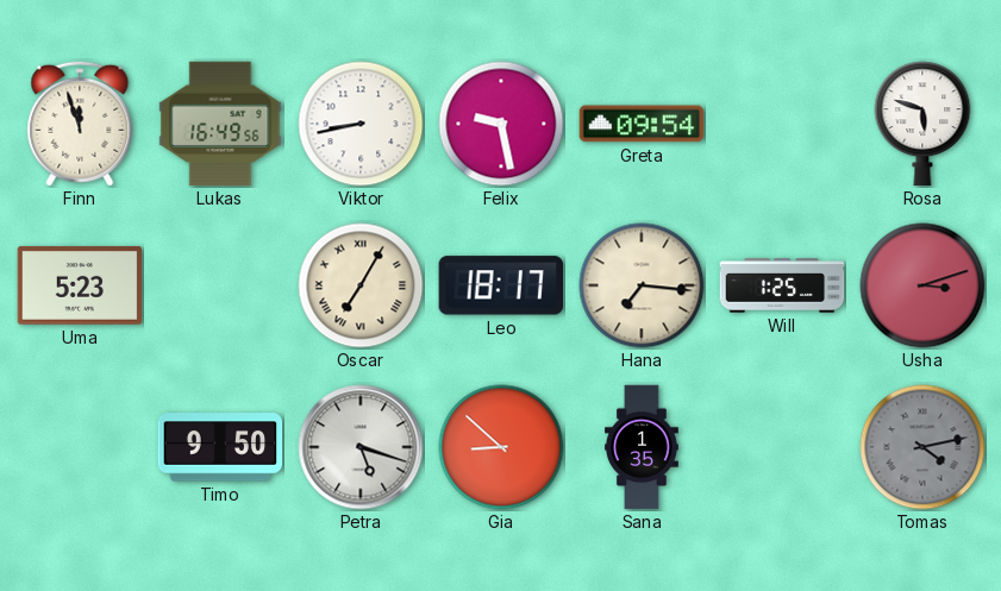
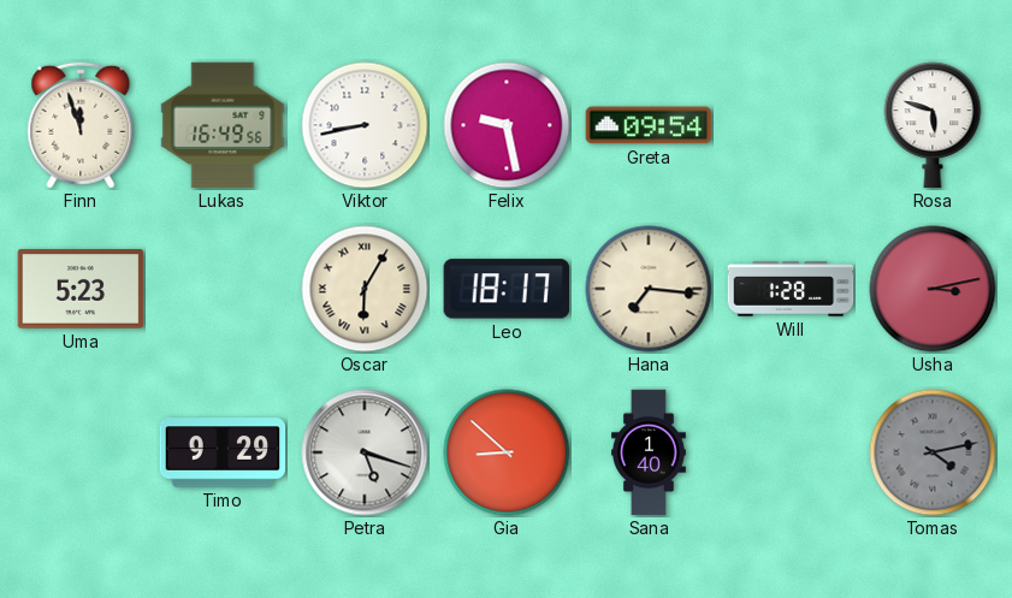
Oscar: 7:05 -> 6:05
Will: 1:25 -> 1:28
Usha: 3:12 -> 3:13
Timo: 9:50 -> 9:29
Sana: 1:35 -> 1:40
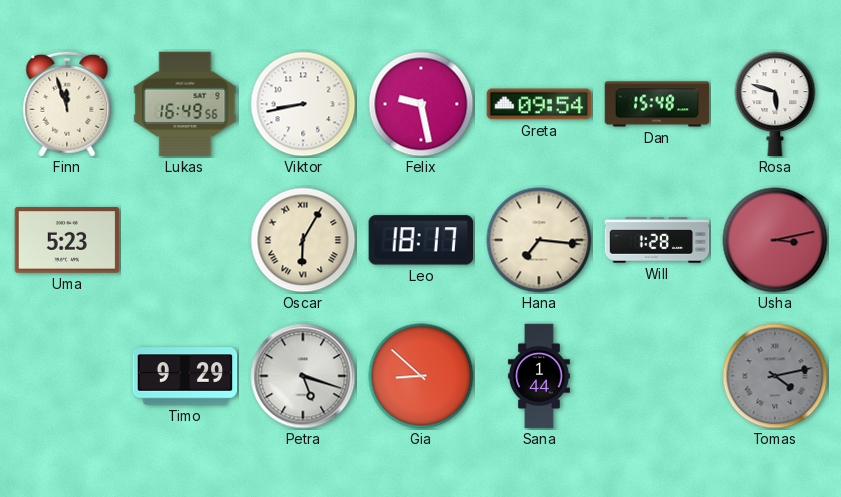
Dan: none -> 15:48
Sana: 1:40 -> 1:44
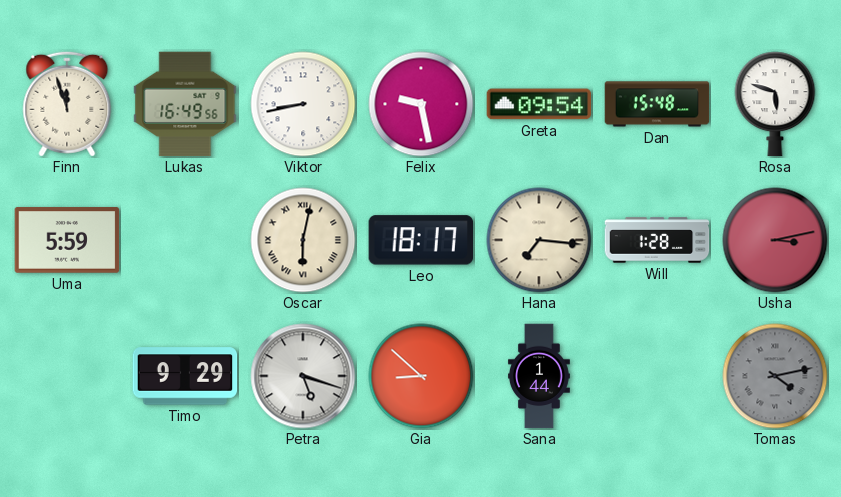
Uma: 5:23 -> 5:59
Oscar: 6:05 -> 6:02
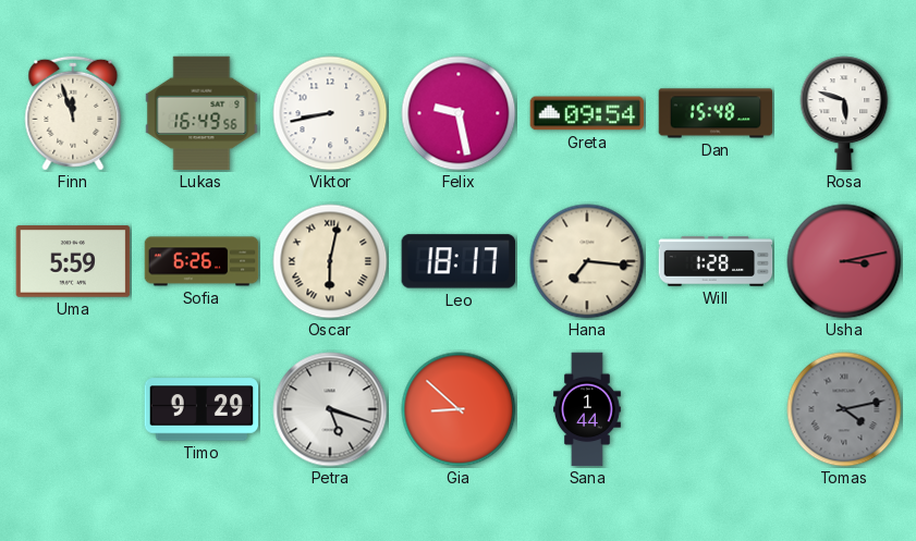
Sofia: none -> 6:26
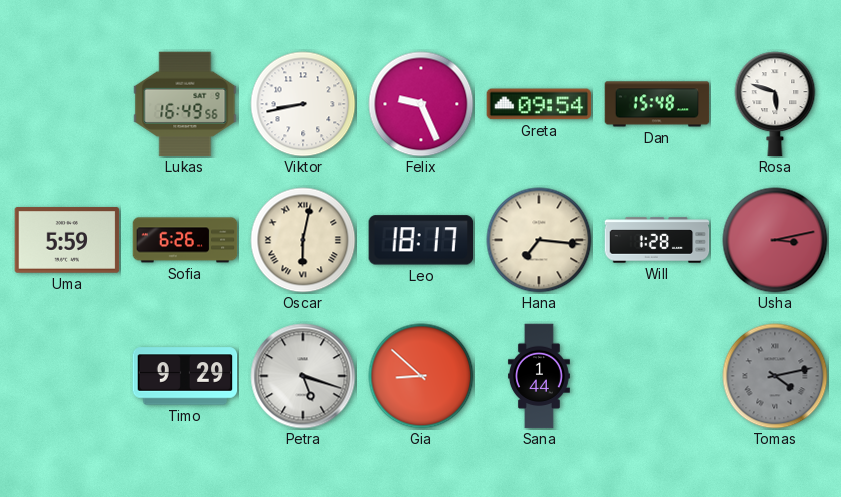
Finn: 11:57 -> none
Felix: 9:28 -> 9:26
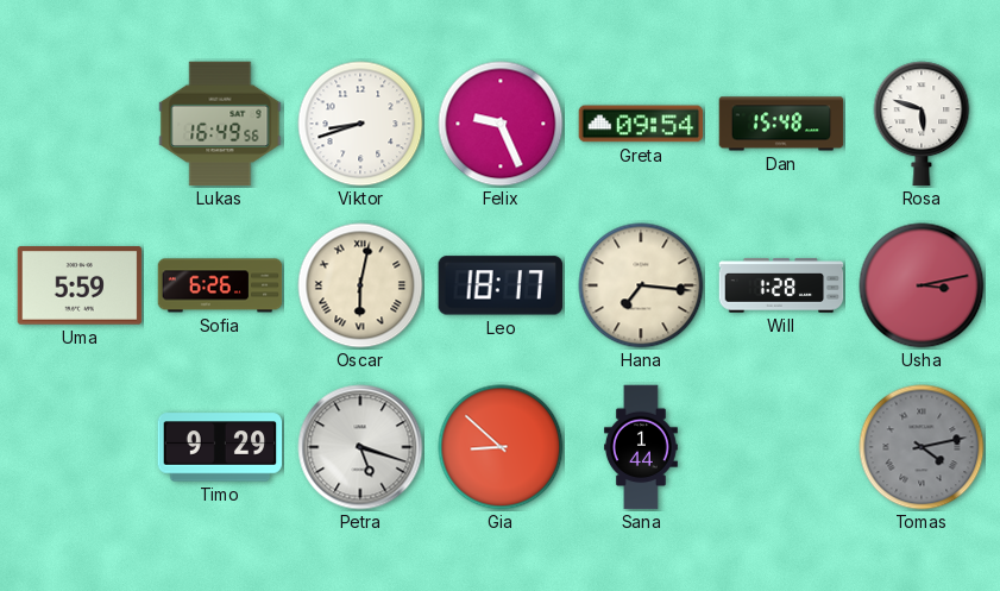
Viktor: 8:43 -> 8:42
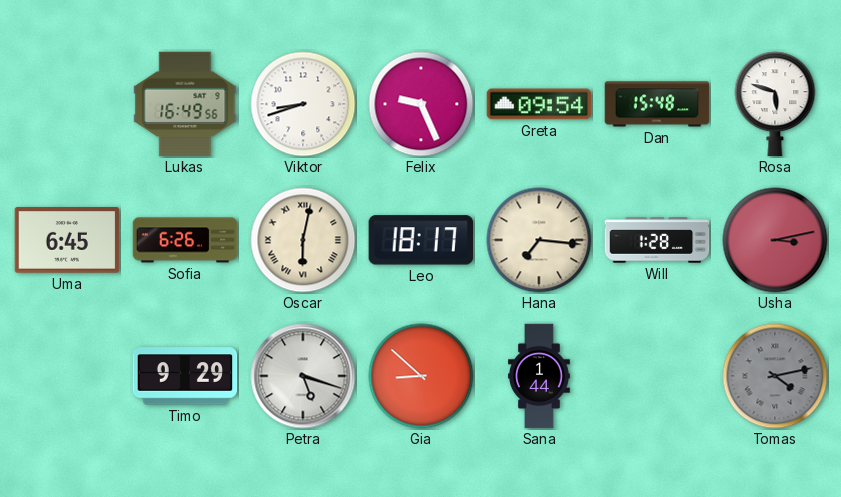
Uma: 5:59 -> 6:45
